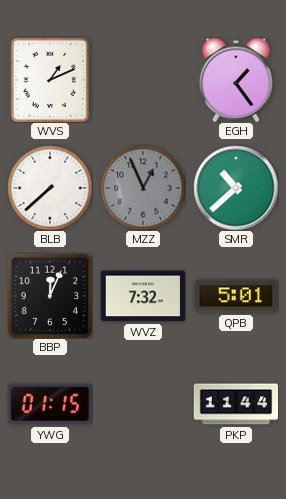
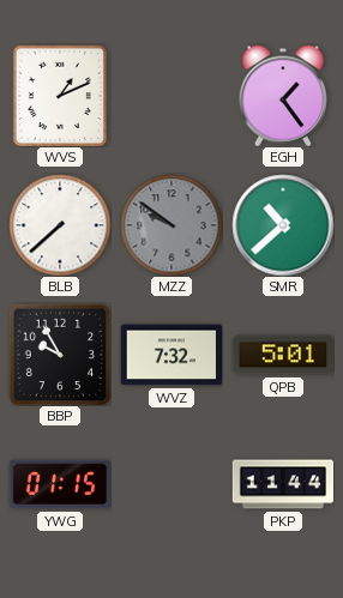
MZZ: 12:56 -> 9:51
BBP: 12:04 -> 9:55
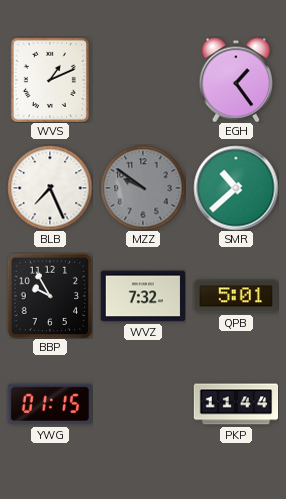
BLB: 7:38 -> 7:26
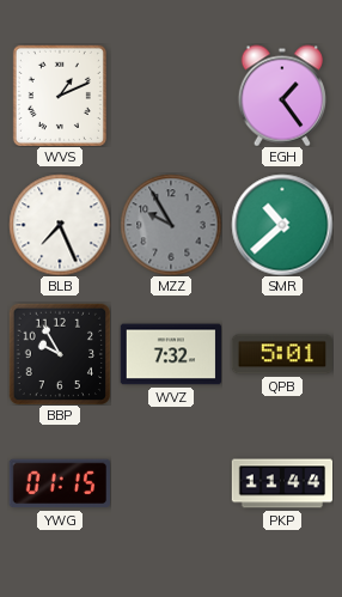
MZZ: 9:51 -> 9:55
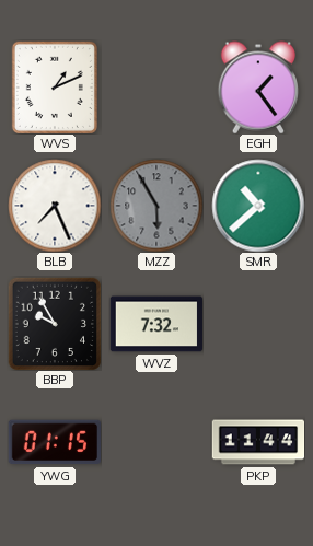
MZZ: 9:55 -> 5:55
QPB: 5:01 -> none
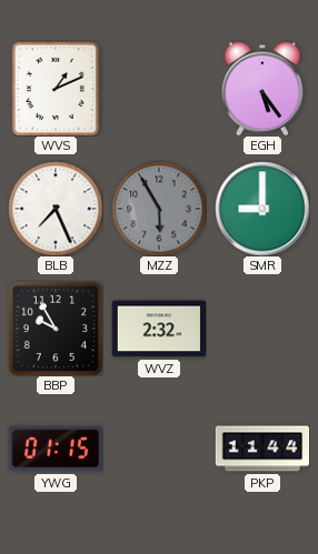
EGH: 1:24 -> 5:24
SMR: 10:38 -> 9:00
WVZ: 7:32 -> 2:32
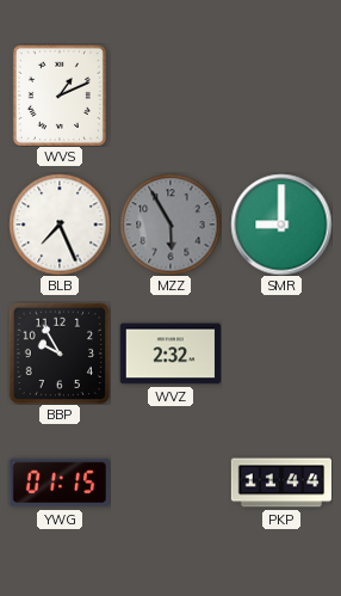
EGH: 5:24 -> none
